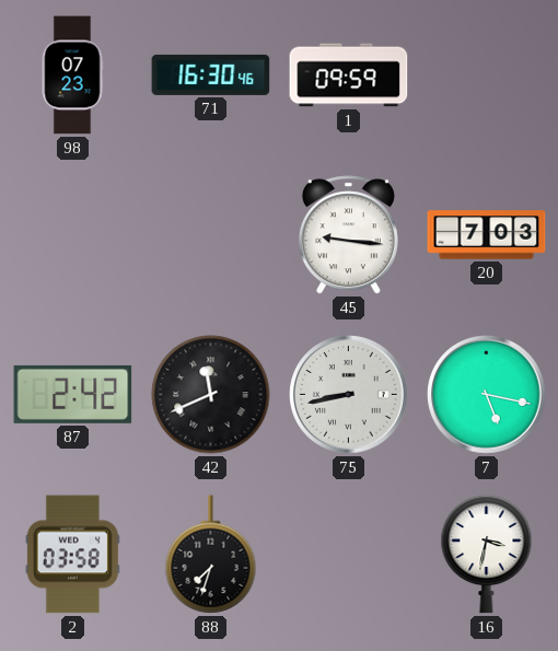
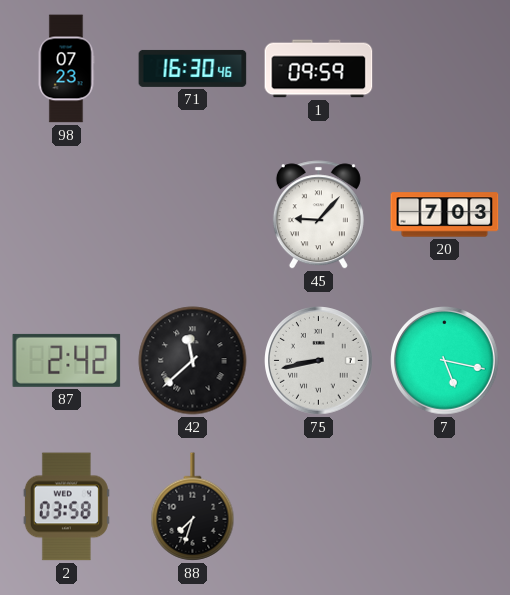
45: 9:16 -> 9:07
42: 11:41 -> 11:38
16: 3:32 -> none
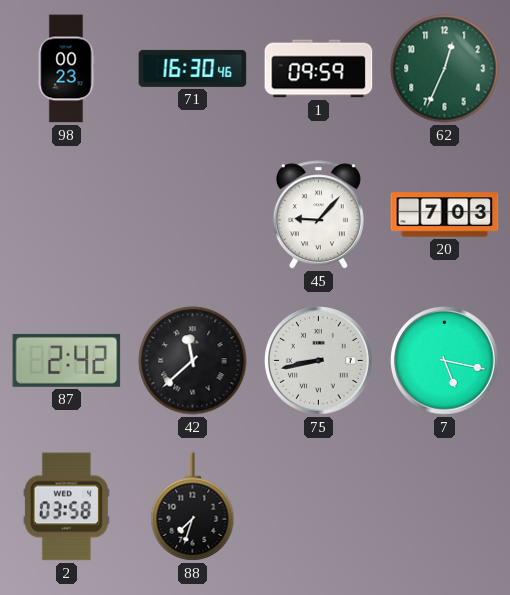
98: 07:23 -> 00:23
62: none -> 12:34
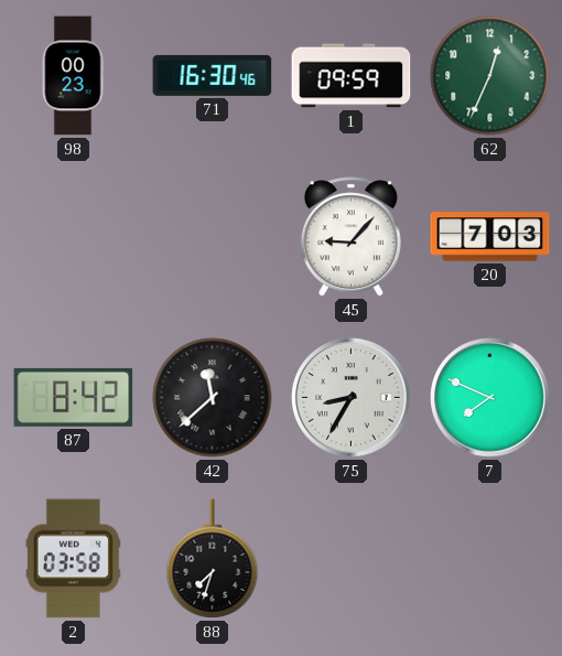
87: 2:42 -> 8:42
75: 8:43 -> 8:35
7: 5:17 -> 7:49
